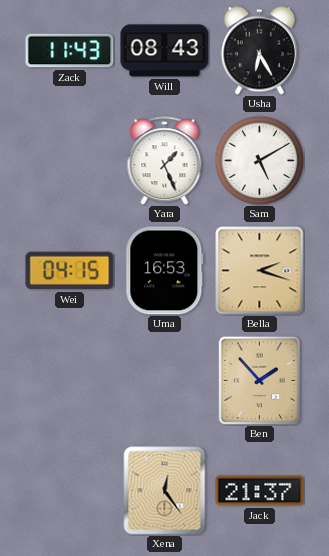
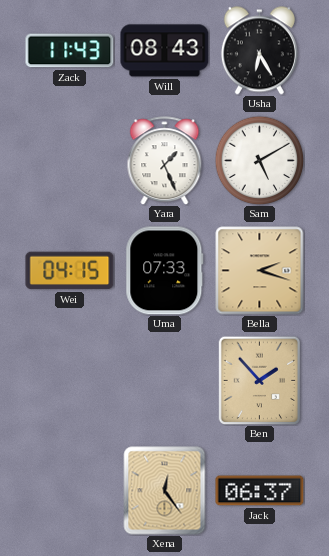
Uma: 16:53 -> 07:33
Jack: 21:37 -> 06:37
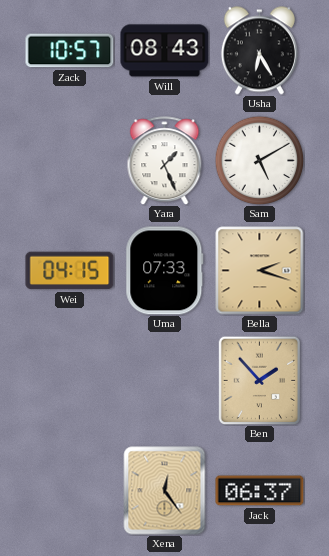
Zack: 11:43 -> 10:57
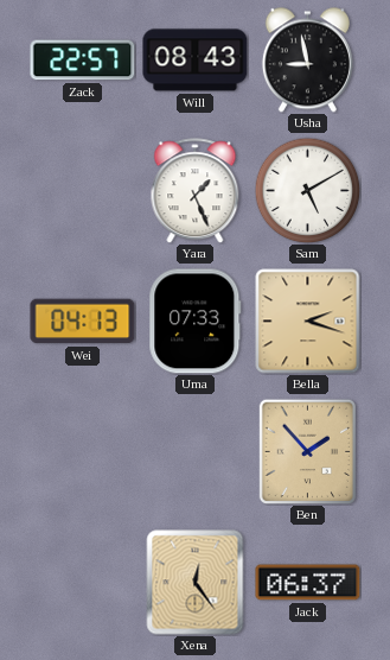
Zack: 10:57 -> 22:57
Usha: 6:25 -> 8:58
Wei: 04:15 -> 04:13
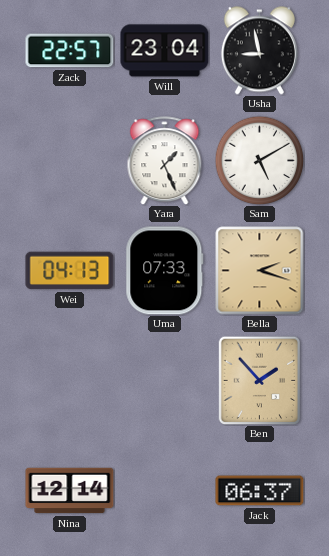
Will: 08:43 -> 23:04
Nina: none -> 12:14
Xena: 12:24 -> none
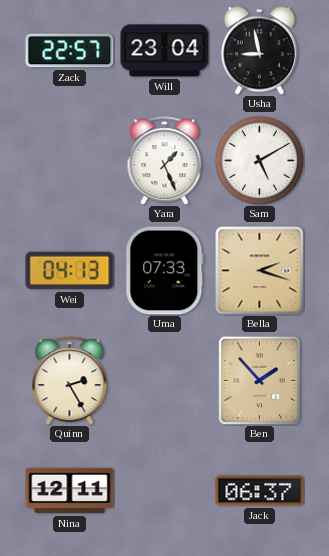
Quinn: none -> 2:25
Nina: 12:14 -> 12:11
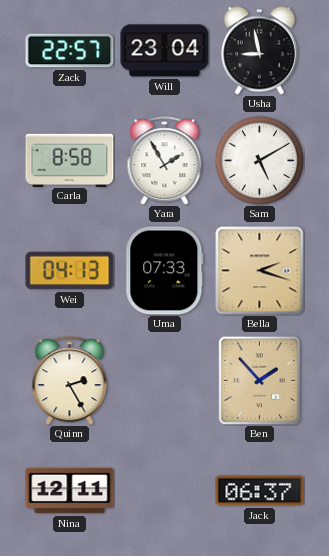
Carla: none -> 8:58
Yara: 1:26 -> 1:55
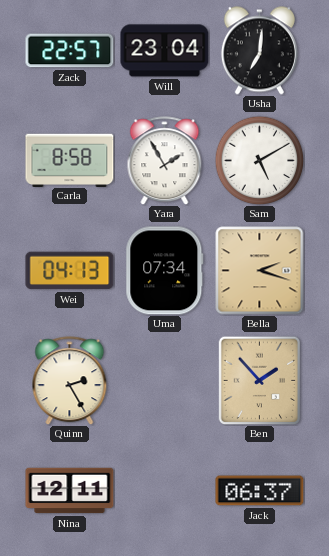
Usha: 8:58 -> 7:01
Uma: 07:33 -> 07:34
